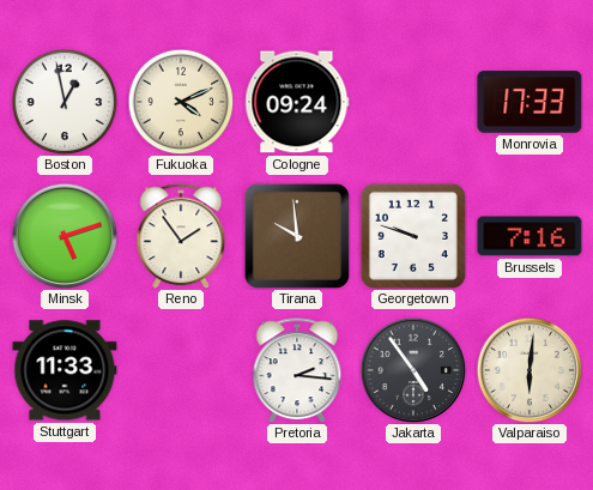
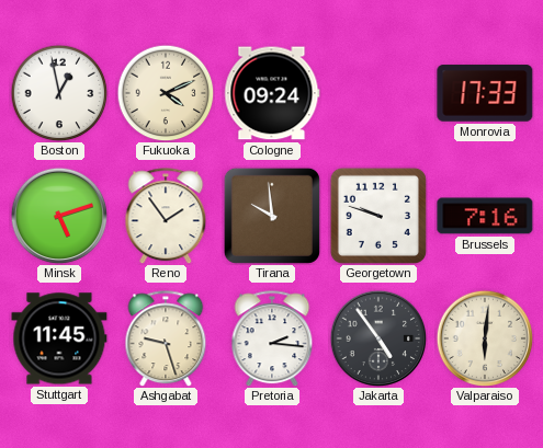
Stuttgart: 11:33 -> 11:45
Ashgabat: none -> 9:27
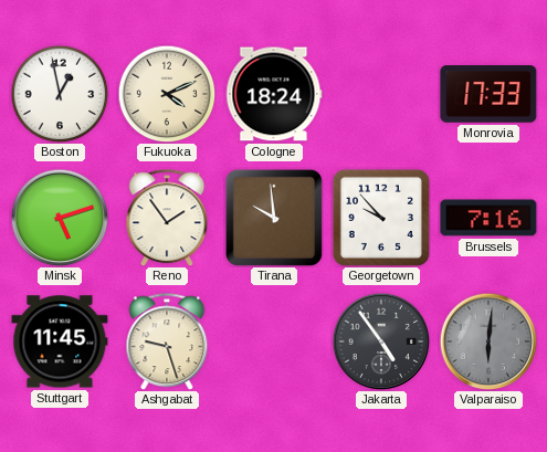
Cologne: 09:24 -> 18:24
Georgetown: 9:48 -> 9:53
Pretoria: 2:16 -> none
Valparaiso dial: cream -> grey
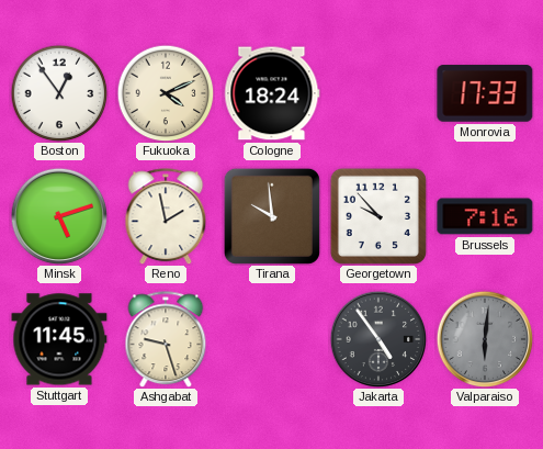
Boston: 12:58 -> 12:54
Reno: 1:54 -> 1:58
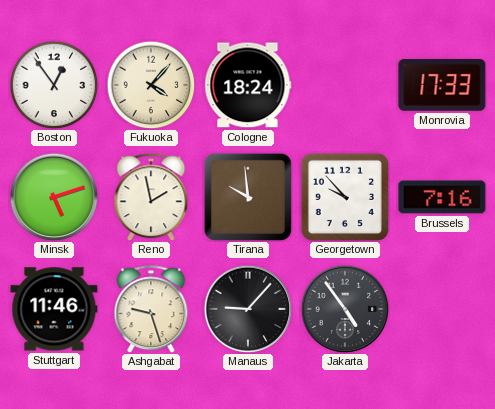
Fukuoka: 4:11 -> 4:07
Stuttgart: 11:45 -> 11:46
Manaus: none -> 9:07
Valparaiso: 6:01 -> none
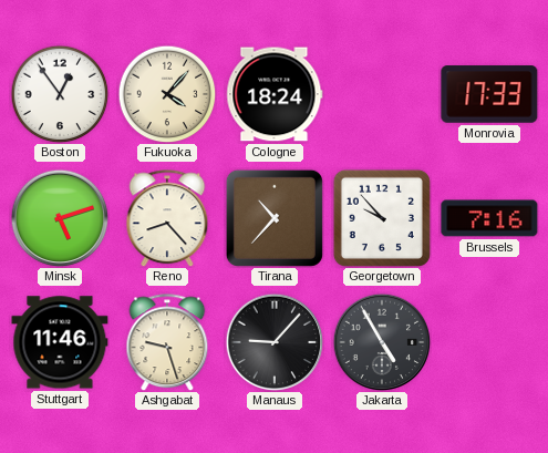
Reno: 1:58 -> 8:23
Tirana: 9:59 -> 10:37
Jakarta: 4:54 -> 4:55
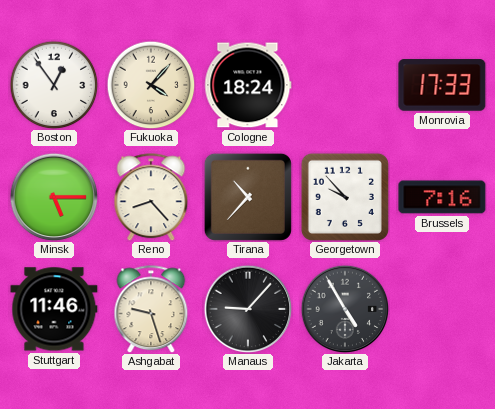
Minsk: 5:12 -> 5:15
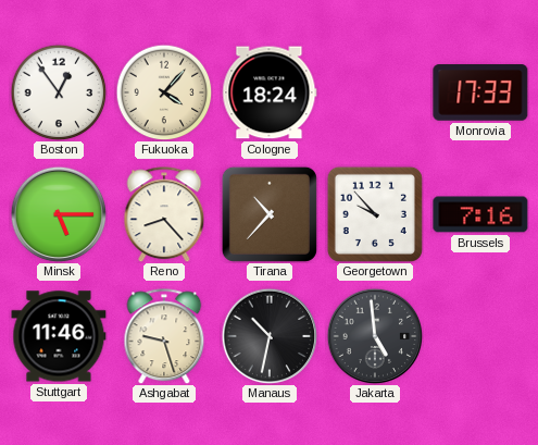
Manaus: 9:07 -> 10:32
Jakarta: 4:55 -> 4:59
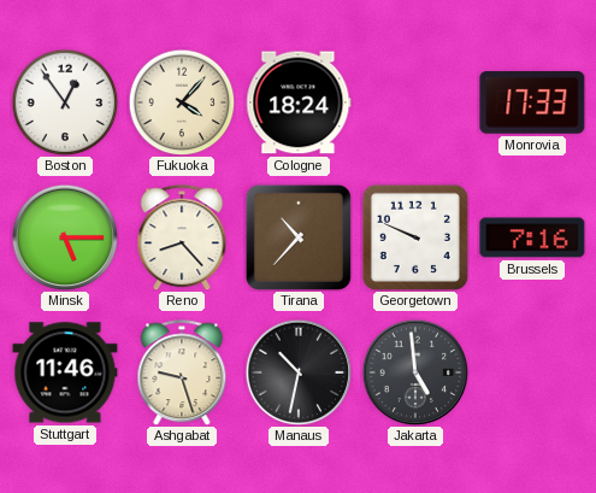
Georgetown: 9:53 -> 9:49
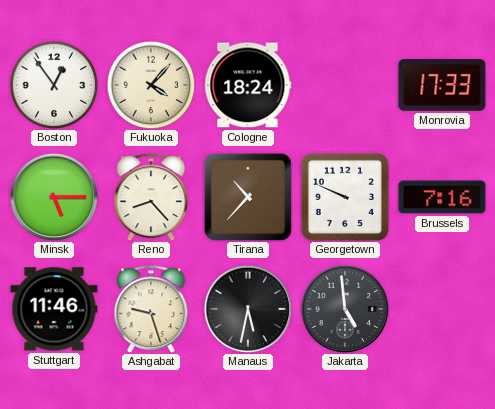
Manaus: 10:32 -> 5:32
